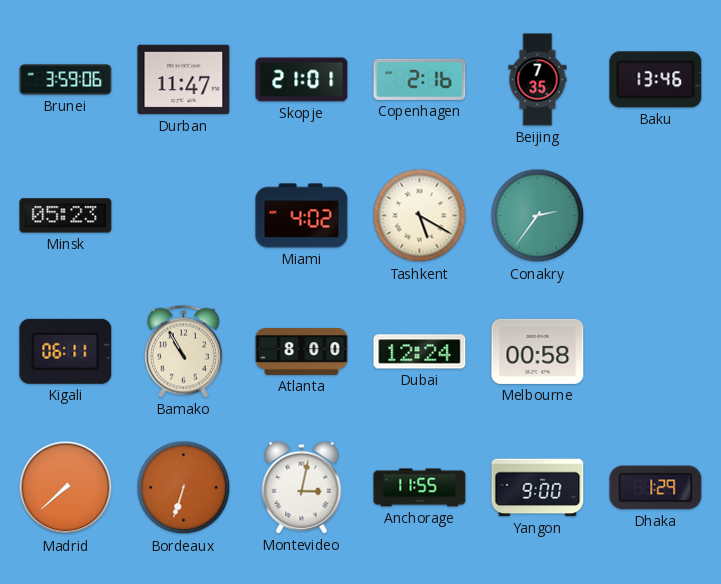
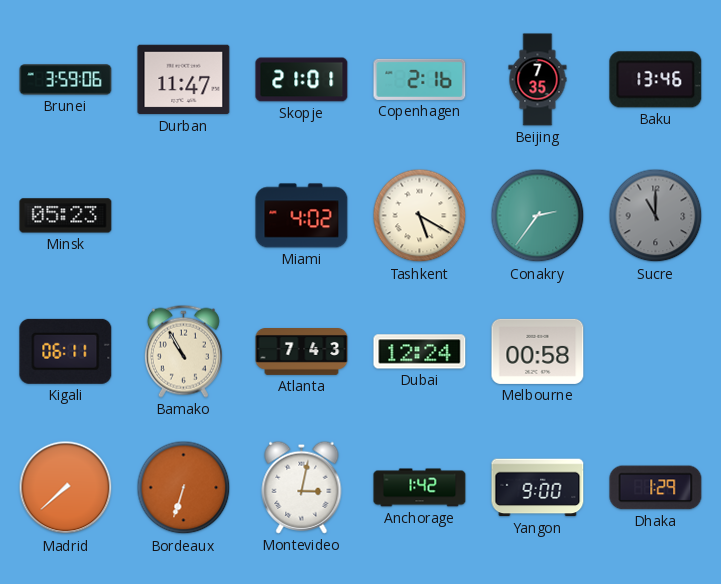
Sucre: none -> 11:00
Atlanta: 8:00 -> 7:43
Anchorage: 11:55 -> 1:42
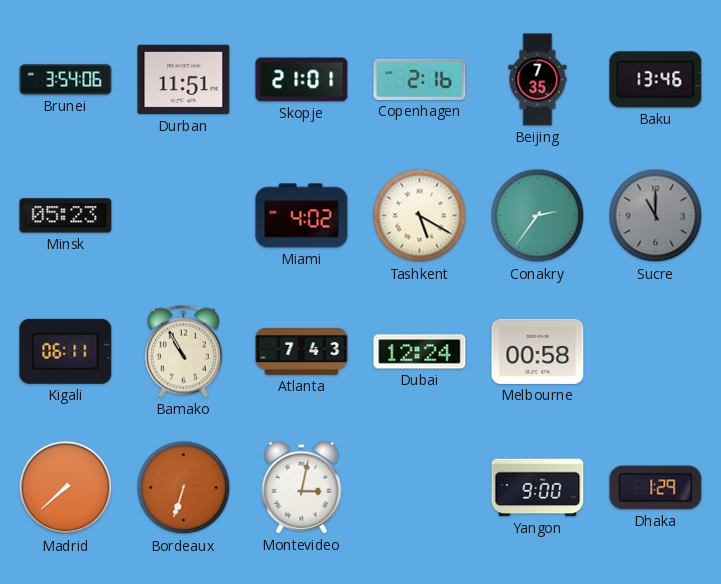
Brunei: 3:59 -> 3:54
Durban: 11:47 -> 11:51
Anchorage: 1:42 -> none
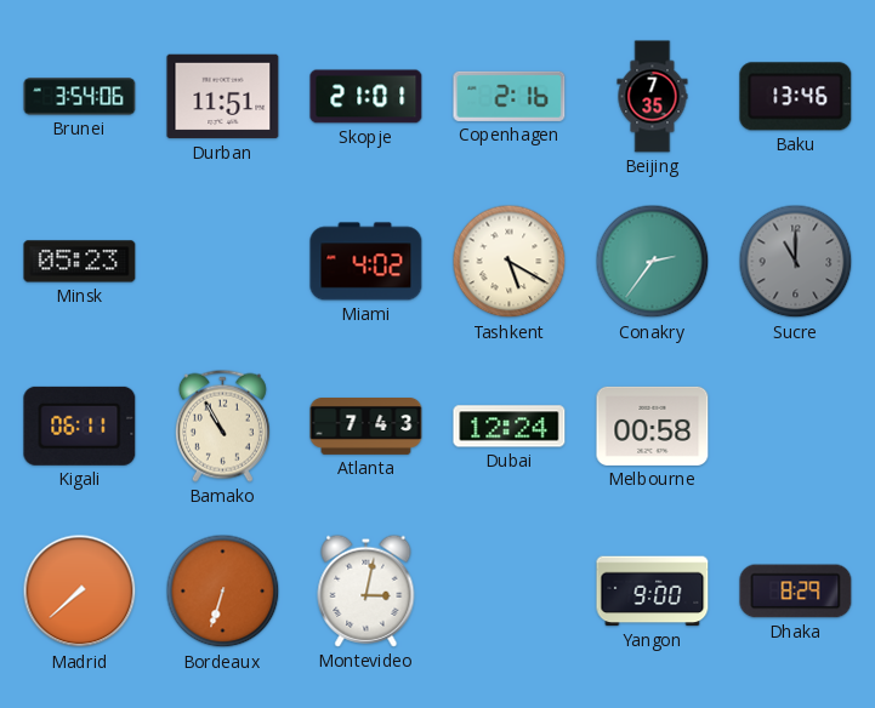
Dhaka: 1:29 -> 8:29
